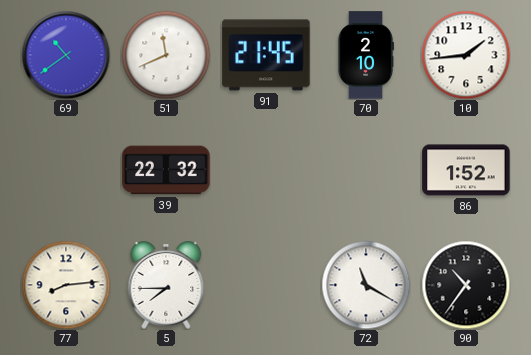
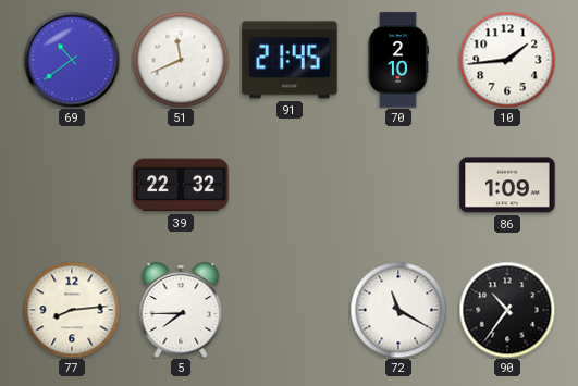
86: 1:52 -> 1:09
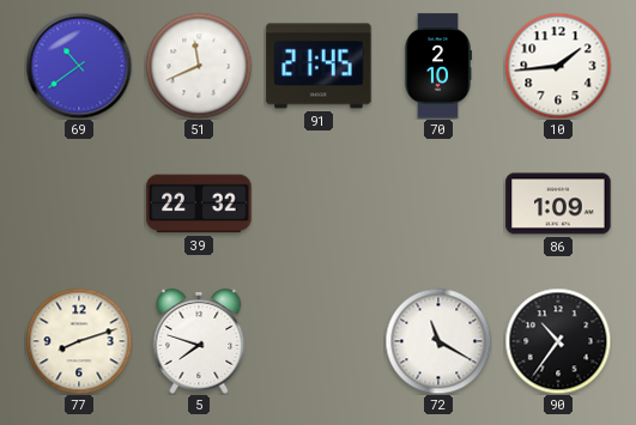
77: 8:14 -> 8:12
5: 7:45 -> 7:48
